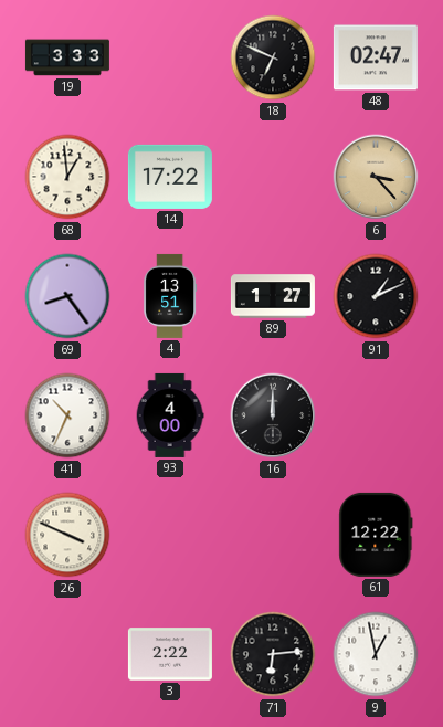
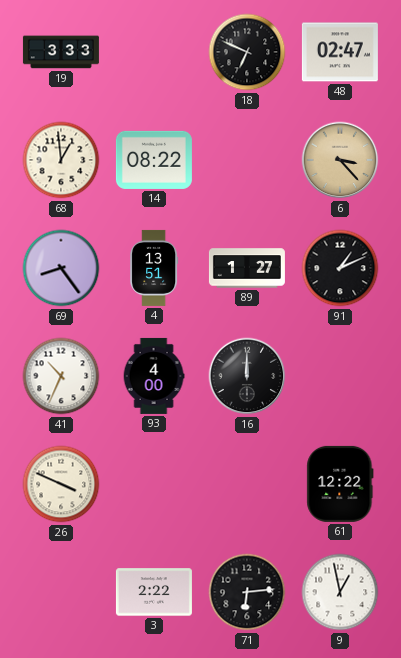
14: 17:22 -> 08:22
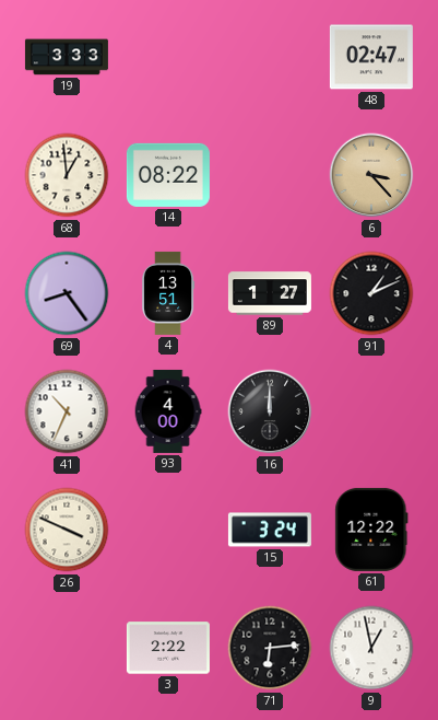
18: 6:49 -> none
15: none -> 3:24
